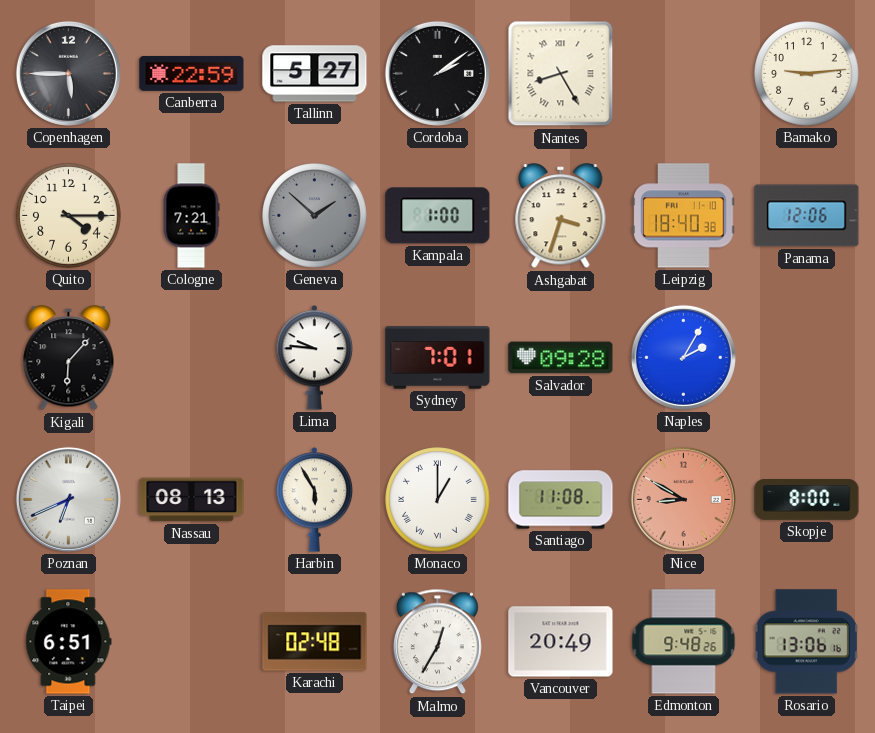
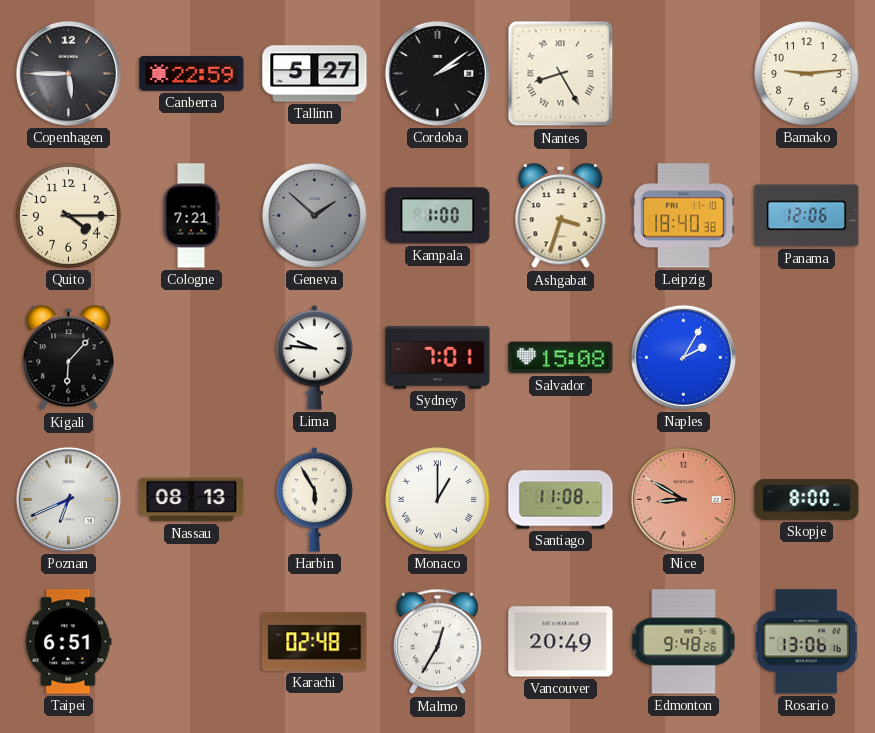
Salvador: 09:28 -> 15:08
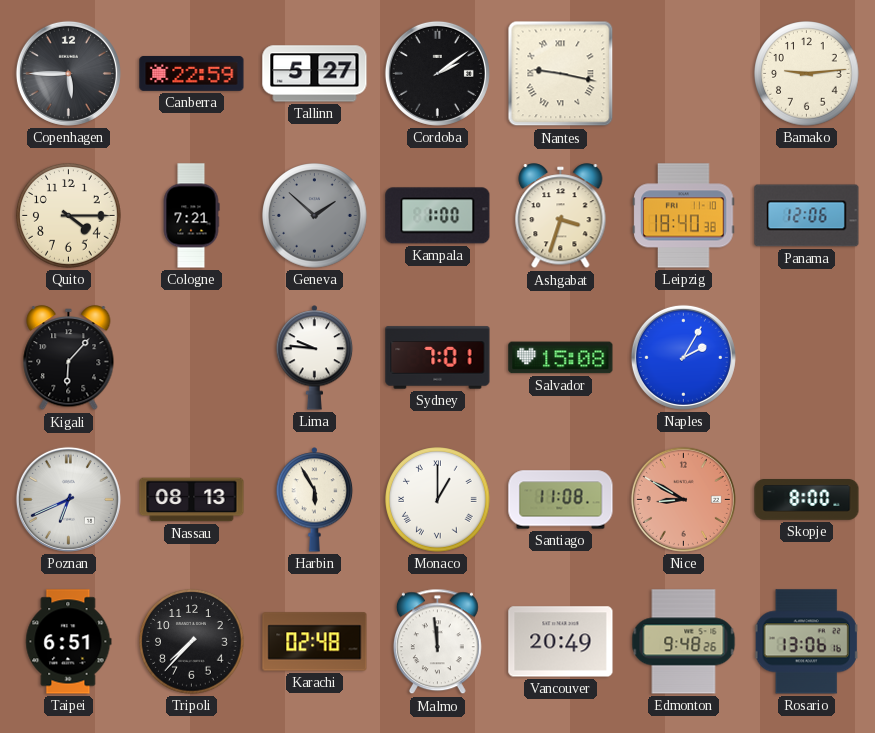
Nantes: 8:25 -> 9:17
Tripoli: none -> 7:37
Malmo: 12:35 -> 11:59
